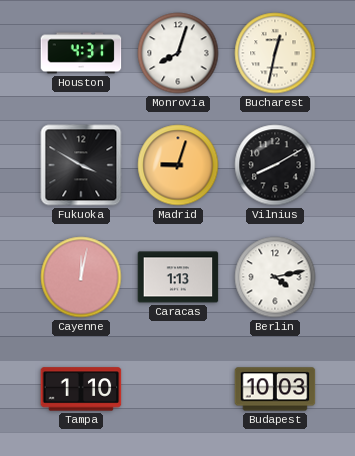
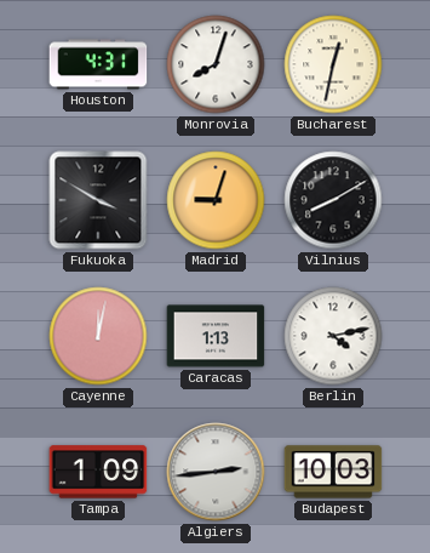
Tampa: 1:10 -> 1:09
Algiers: none -> 2:44
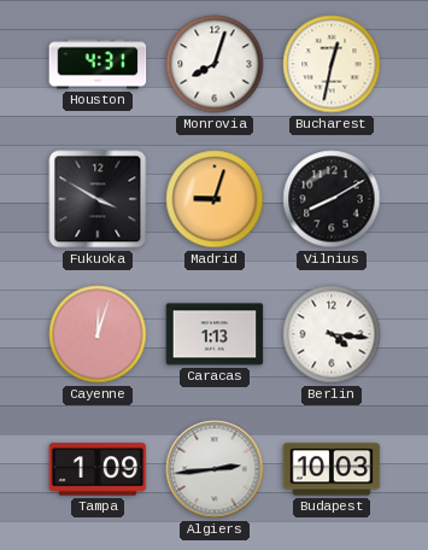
Cayenne: 12:02 -> 12:03
Berlin: 4:13 -> 4:16
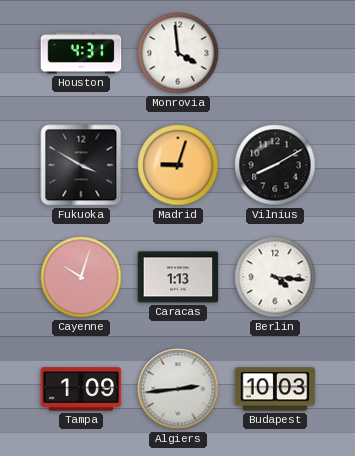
Monrovia: 8:03 -> 3:59
Bucharest: 12:32 -> none
Cayenne: 12:03 -> 10:03
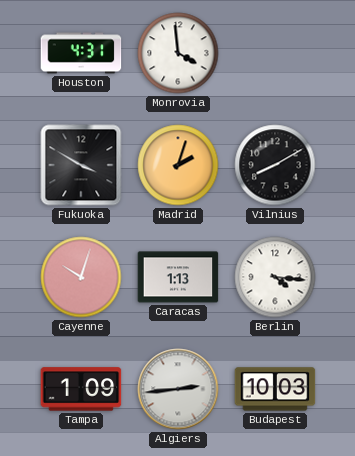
Madrid: 9:03 -> 2:03
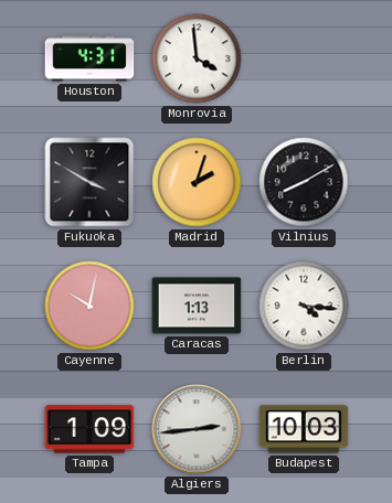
Cayenne: 10:03 -> 10:02
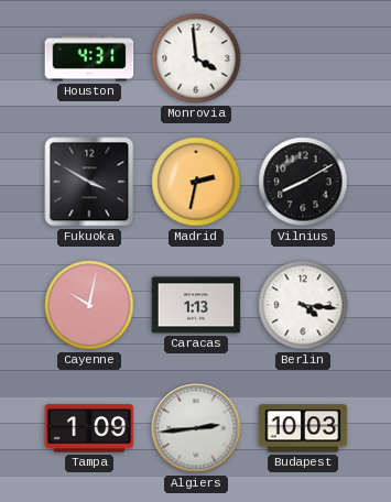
Madrid: 2:03 -> 2:32
